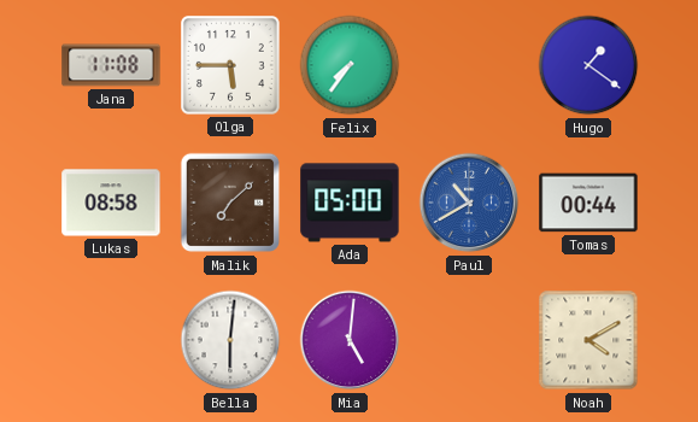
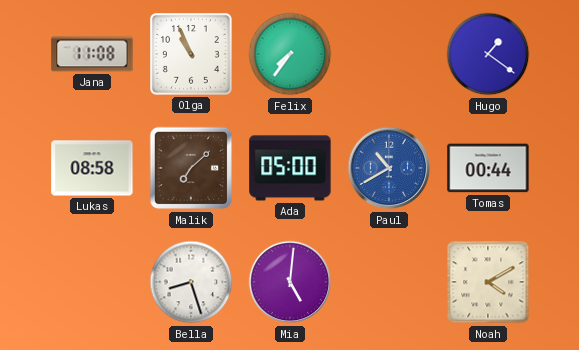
Olga: 5:45 -> 10:56
Bella: 6:01 -> 8:27
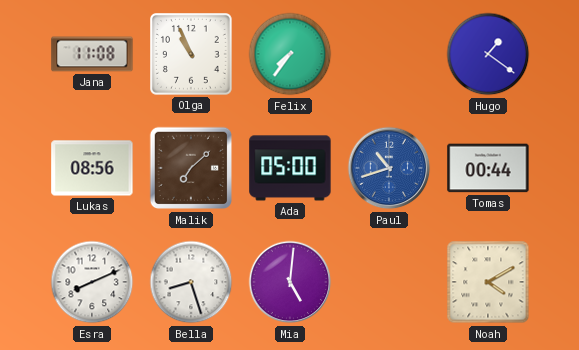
Lukas: 08:58 -> 08:56
Paul: 10:40 -> 10:42
Esra: none -> 8:11
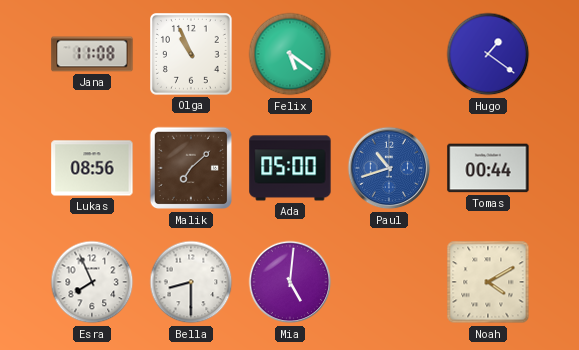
Felix: 7:36 -> 5:21
Esra: 8:11 -> 7:56
Bella: 8:27 -> 8:30
